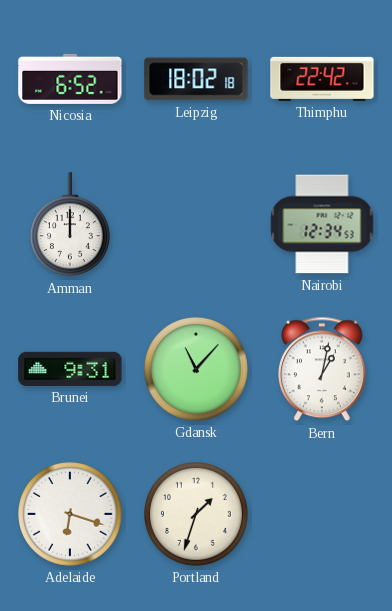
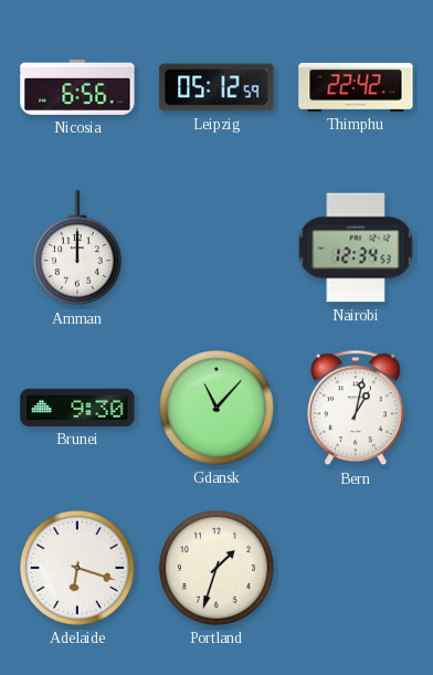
Nicosia: 6:52 -> 6:56
Leipzig: 18:02 -> 05:12
Brunei: 9:31 -> 9:30
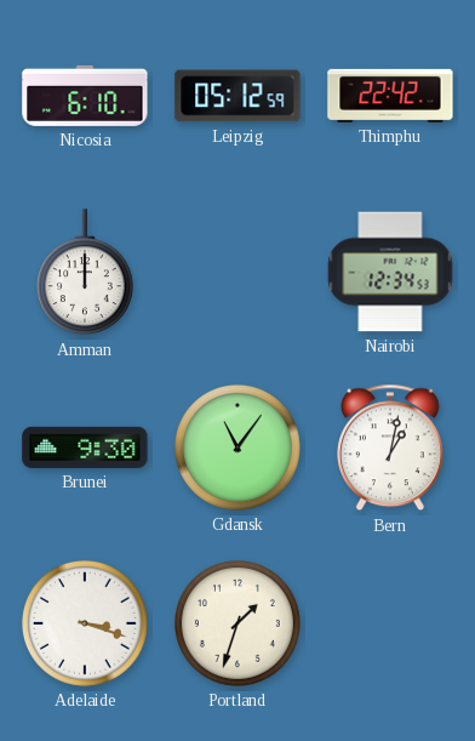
Nicosia: 6:56 -> 6:10
Gdansk: 11:07 -> 11:06
Adelaide: 6:18 -> 3:18
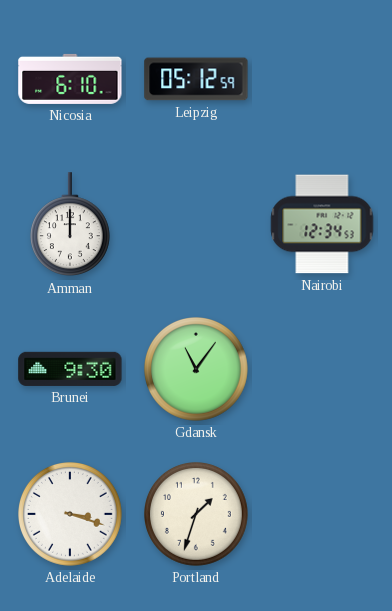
Thimphu: 22:42 -> none
Bern: 1:02 -> none
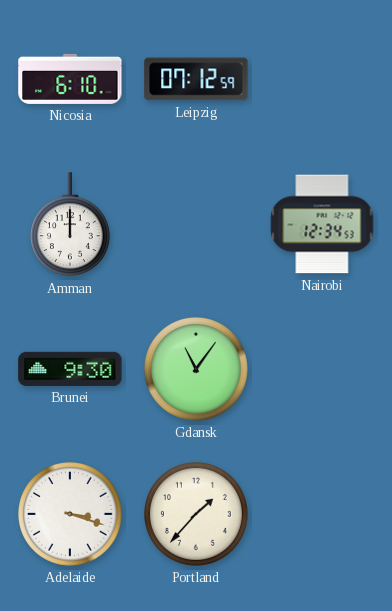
Leipzig: 05:12 -> 07:12
Portland: 1:33 -> 1:37
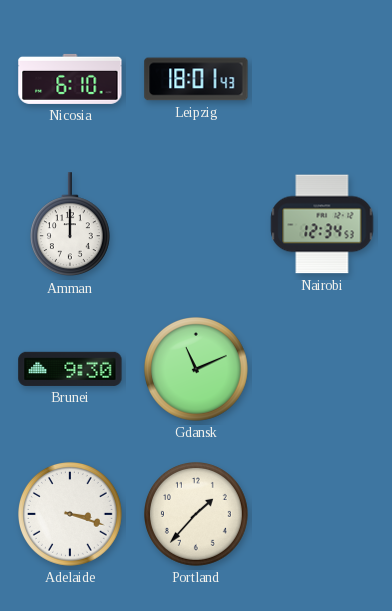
Leipzig: 07:12 -> 18:01
Gdansk: 11:06 -> 11:11
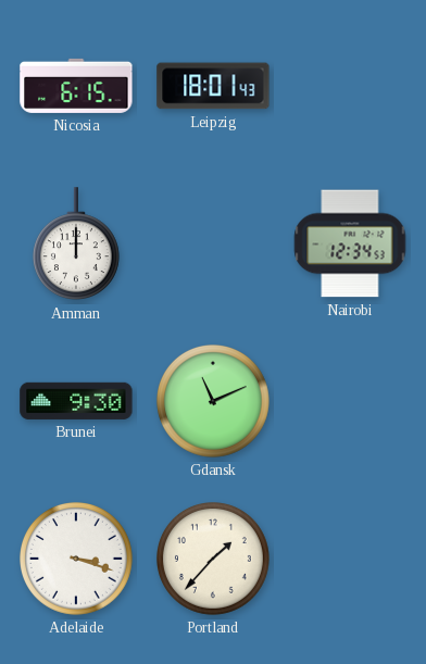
Nicosia: 6:10 -> 6:15
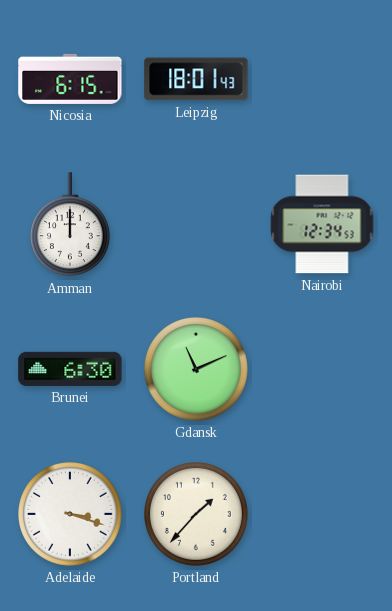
Brunei: 9:30 -> 6:30
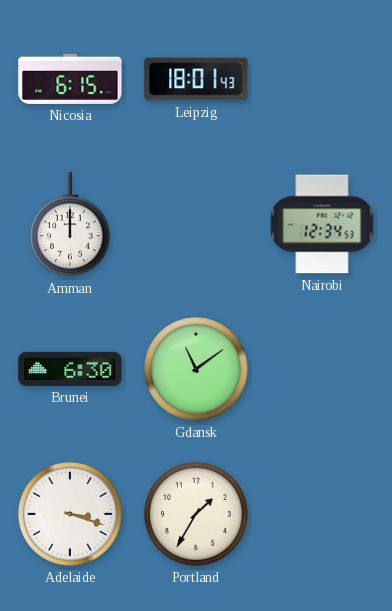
Gdansk: 11:11 -> 11:09
Portland: 1:37 -> 1:35
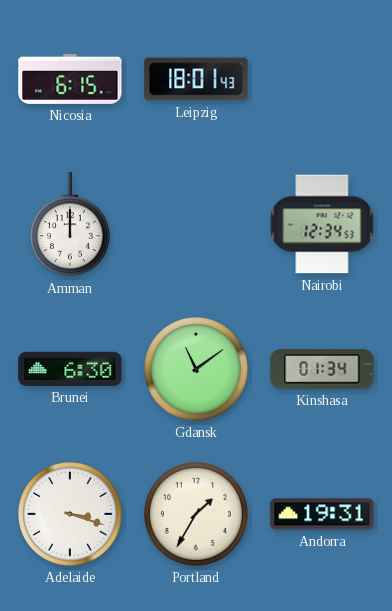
Kinshasa: none -> 01:34
Andorra: none -> 19:31
